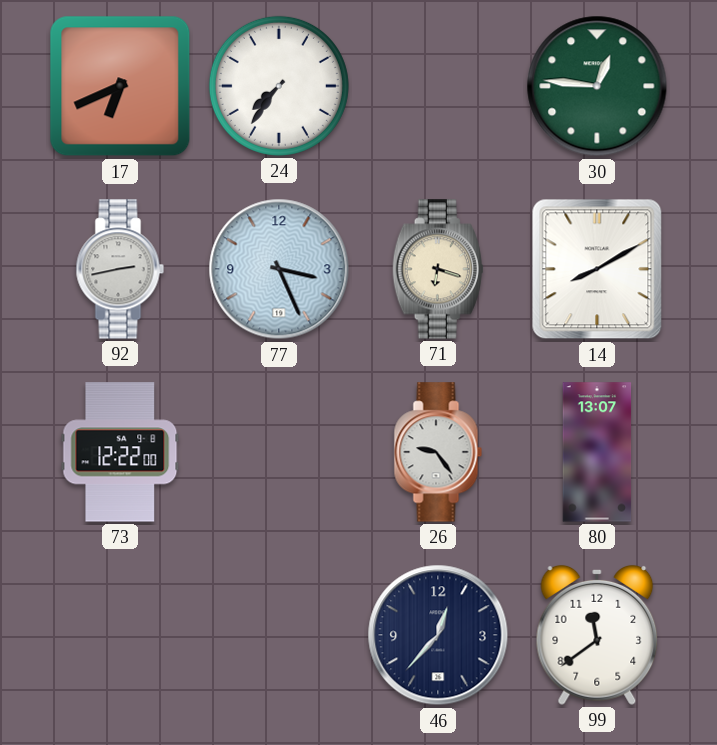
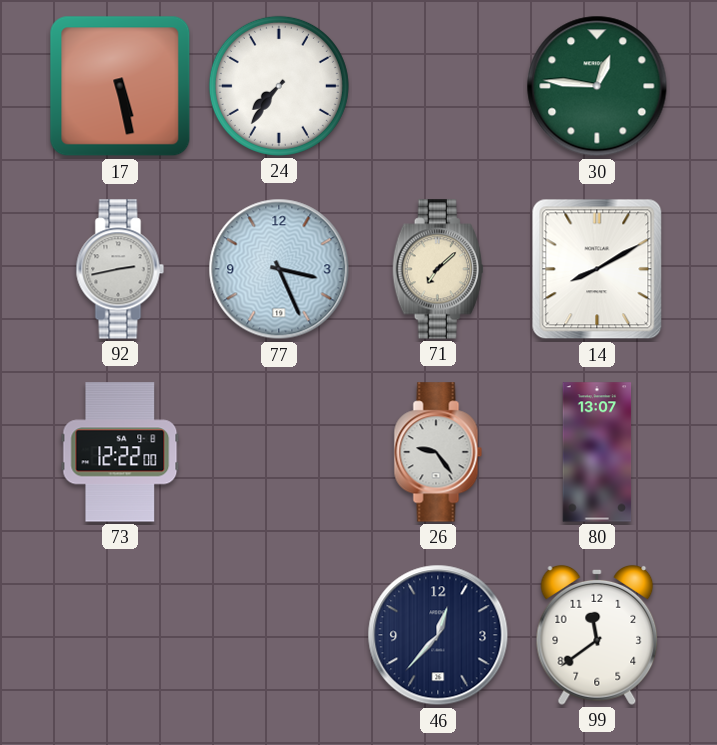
17: 6:41 -> 5:28
71: 6:18 -> 7:08
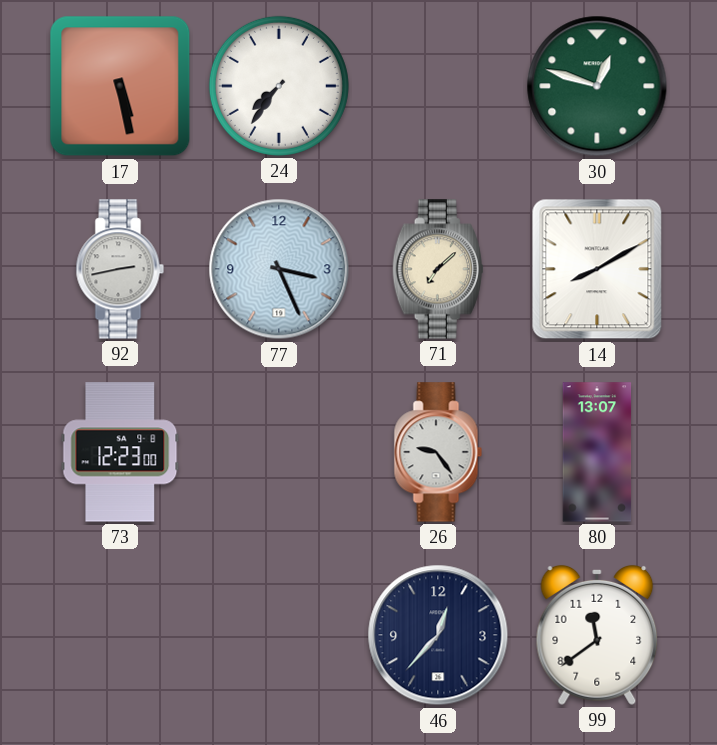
30: 12:46 -> 12:48
73: 12:22 -> 12:23
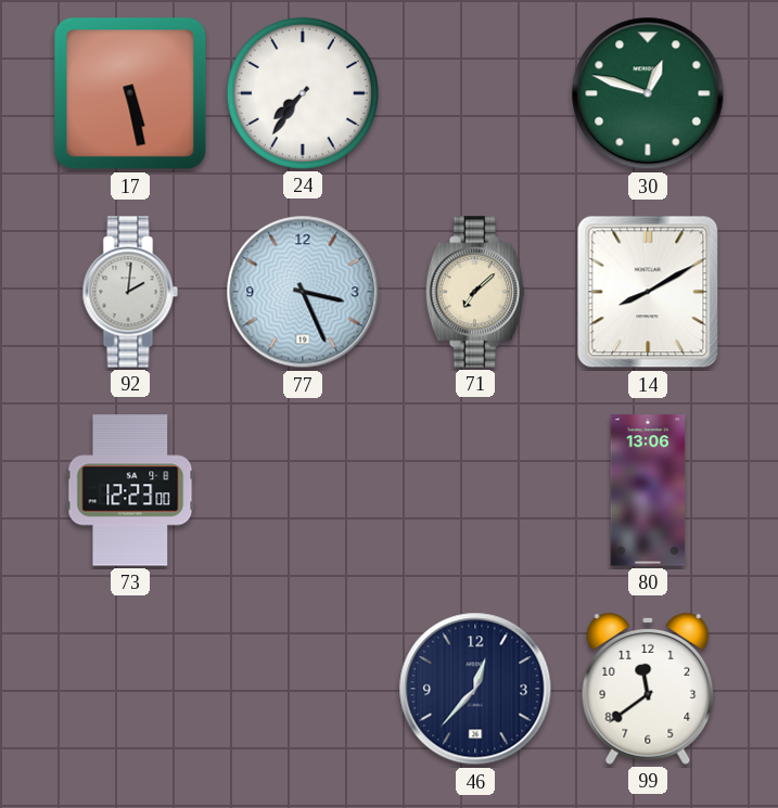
92: 2:43 -> 2:01
26: 9:24 -> none
80: 13:07 -> 13:06
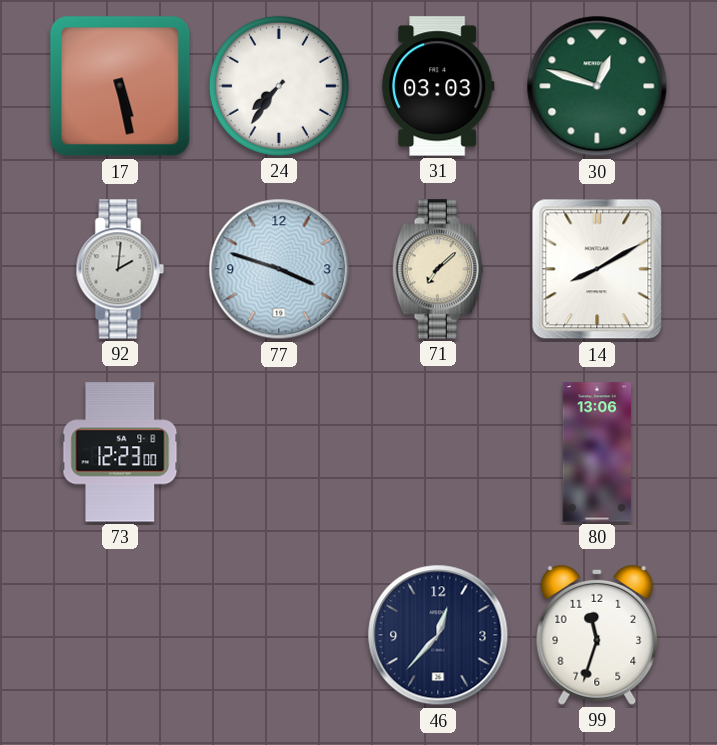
31: none -> 03:03
77: 3:26 -> 3:48
99: 11:39 -> 11:33
